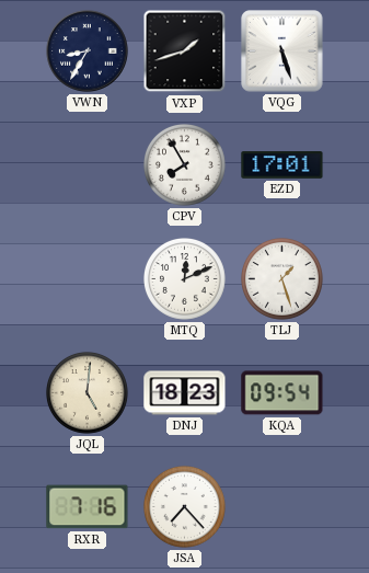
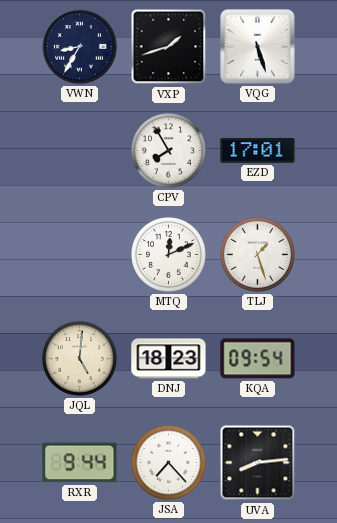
RXR: 7:16 -> 9:44
UVA: none -> 8:14
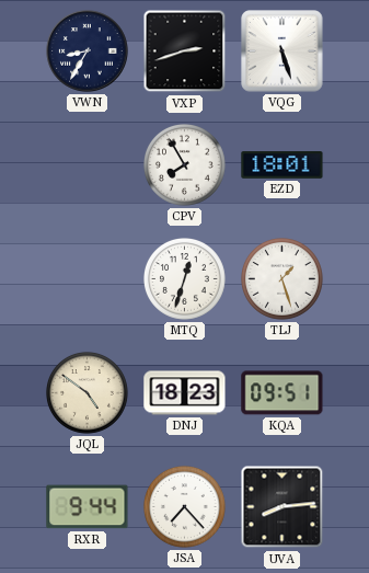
VXP: 1:42 -> 2:42
EZD: 17:01 -> 18:01
MTQ: 12:11 -> 12:33
JQL: 5:01 -> 4:51
KQA: 09:54 -> 09:51
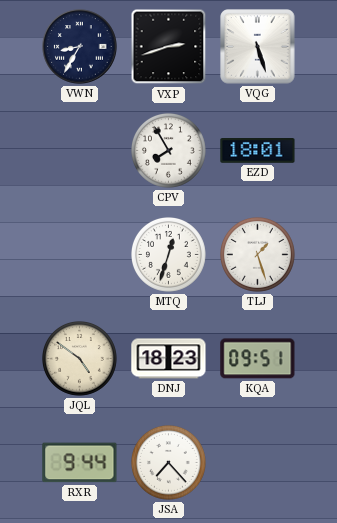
UVA: 8:14 -> none
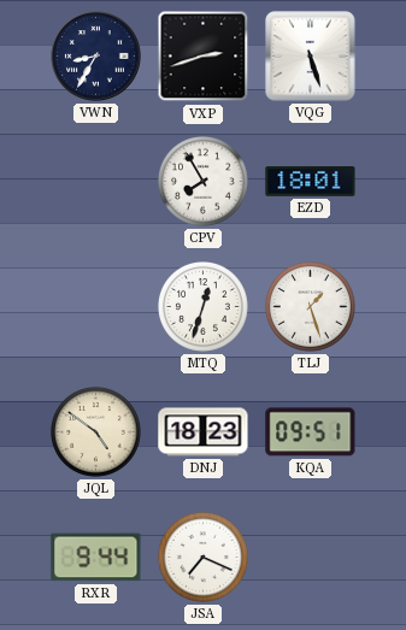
JSA: 7:23 -> 7:19
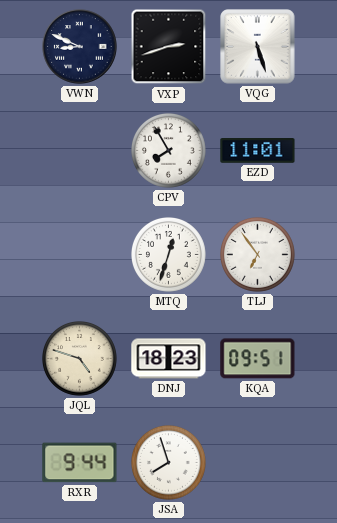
VWN: 8:35 -> 8:49
EZD: 18:01 -> 11:01
TLJ: 1:27 -> 6:54
JQL: 4:51 -> 4:48
JSA: 7:19 -> 7:57
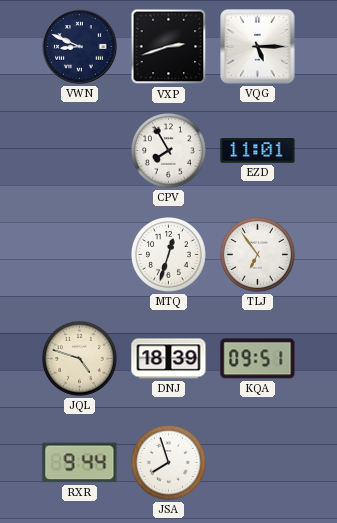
VQG: 5:27 -> 5:15
DNJ: 18:23 -> 18:39
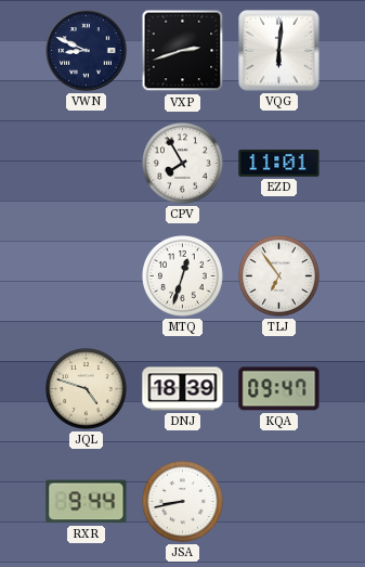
VQG: 5:15 -> 6:01
KQA: 09:51 -> 09:47
JSA: 7:57 -> 8:43
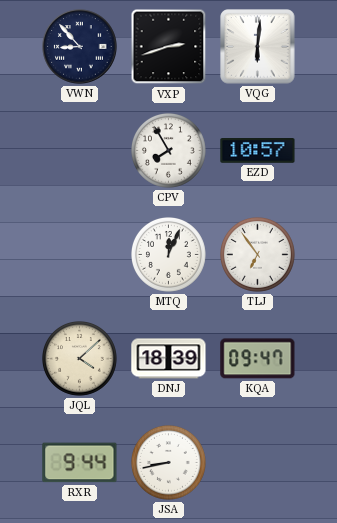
VWN: 8:49 -> 8:53
EZD: 11:01 -> 10:57
MTQ: 12:33 -> 12:04
JQL: 4:48 -> 4:08
